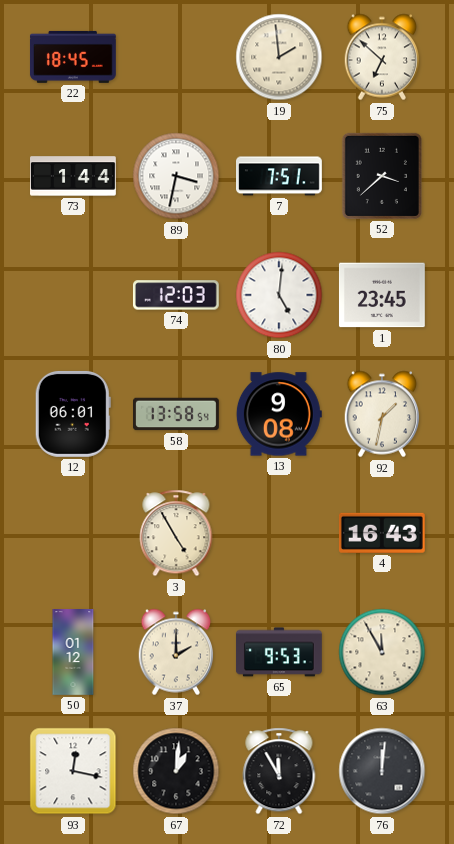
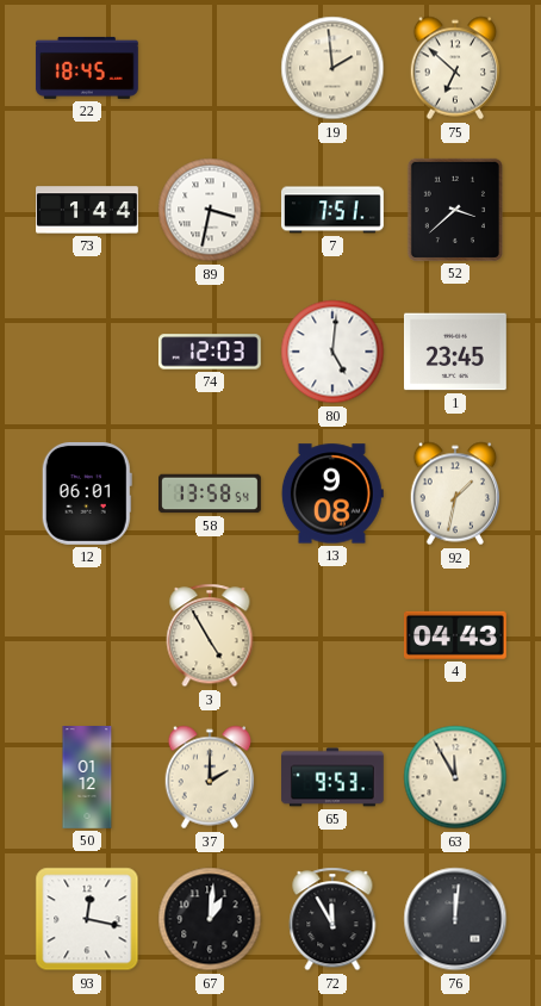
4: 16:43 -> 04:43
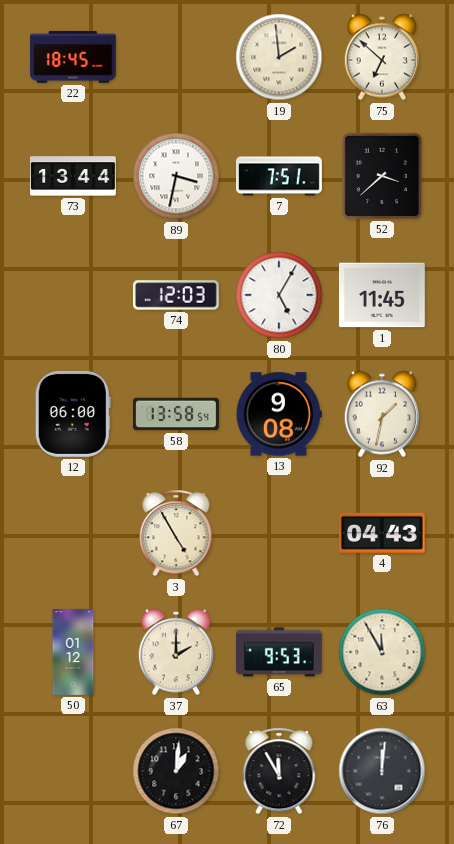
73: 1:44 -> 13:44
80: 5:01 -> 5:05
1: 23:45 -> 11:45
12: 06:01 -> 06:00
93: 12:17 -> none
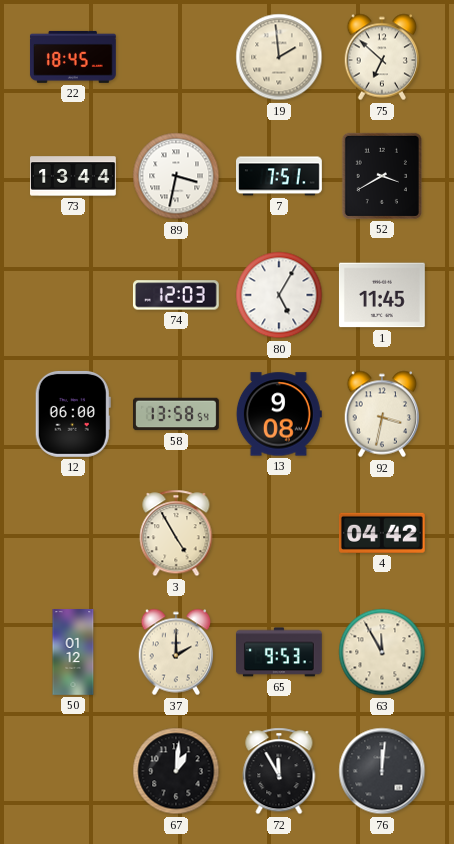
52: 3:38 -> 3:40
92: 1:32 -> 3:32
4: 04:43 -> 04:42
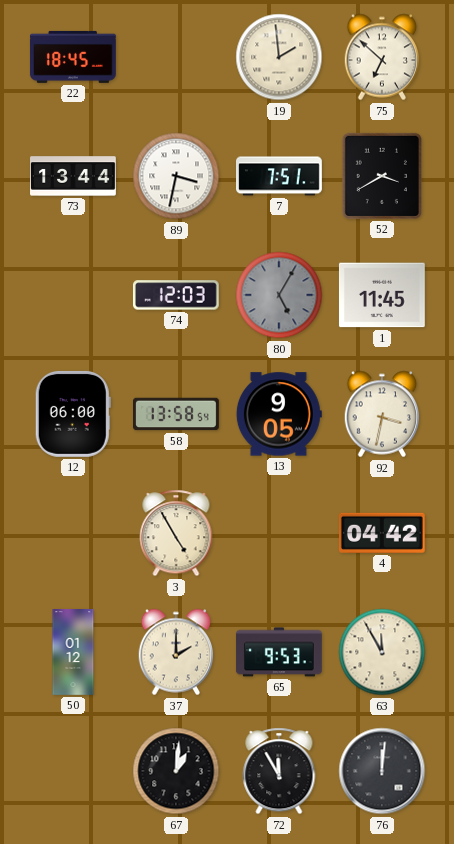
80 dial: white -> grey
13: 9:08 -> 9:05
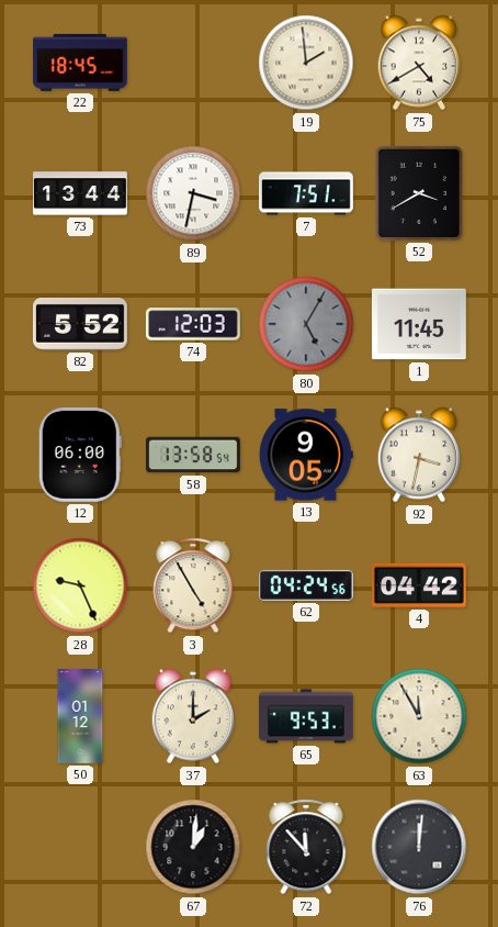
75: 6:52 -> 4:40
82: none -> 5:52
28: none -> 9:26
62: none -> 04:24
72: 11:55 -> 11:53
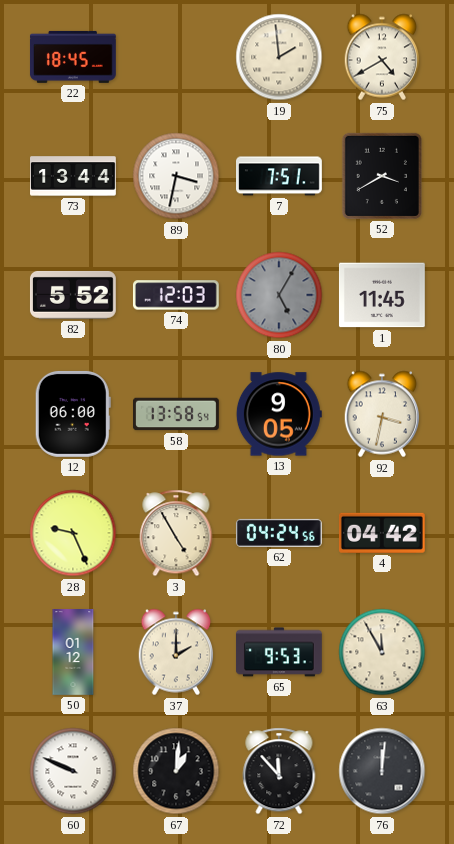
60: none -> 9:49
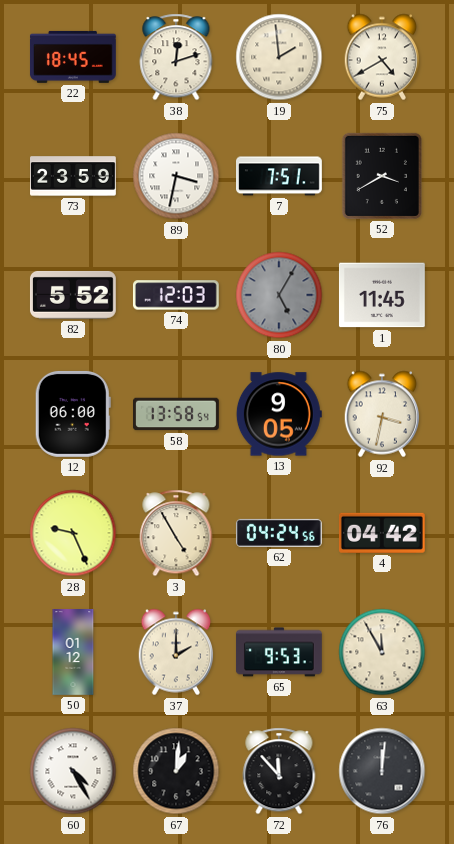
38: none -> 12:12
73: 13:44 -> 23:59
60: 9:49 -> 4:25
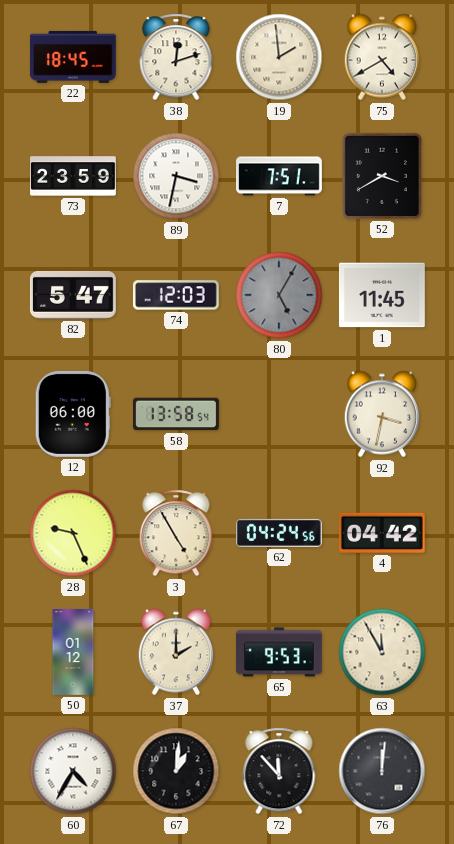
82: 5:52 -> 5:47
13: 9:05 -> none
60: 4:25 -> 4:35
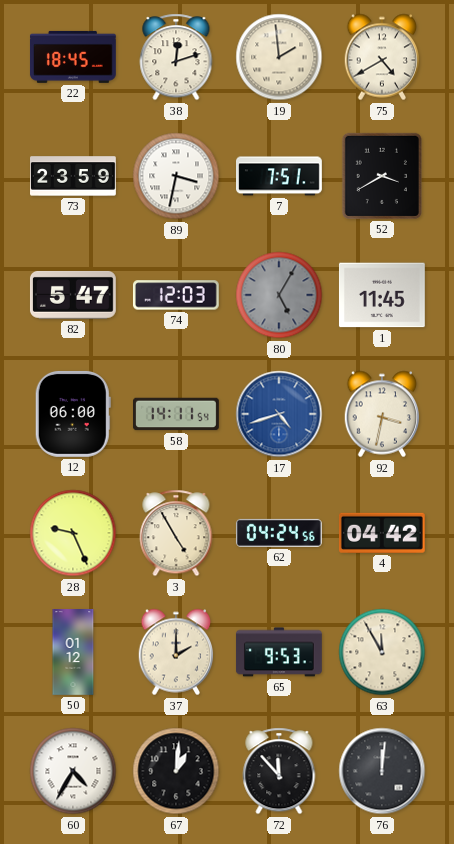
58: 13:58 -> 14:11
17: none -> 4:42
